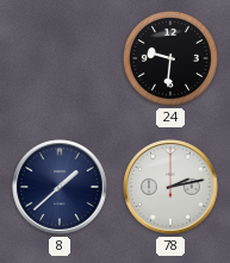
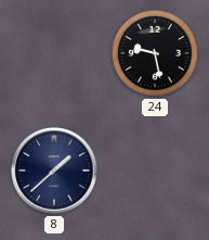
24: 9:31 -> 9:28
78: 2:13 -> none
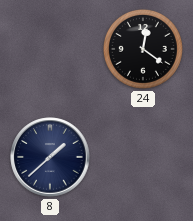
24: 9:28 -> 12:21
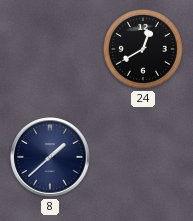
24: 12:21 -> 12:40
